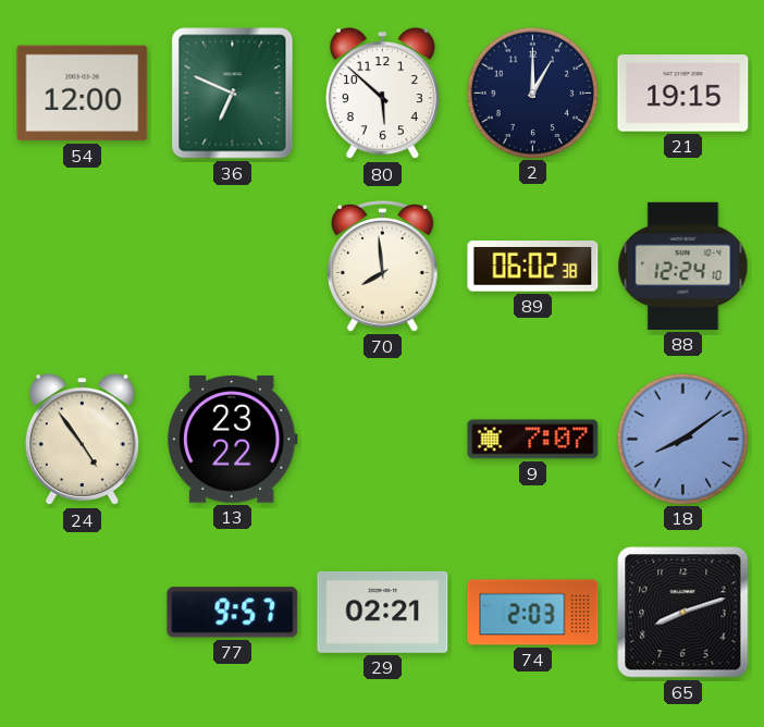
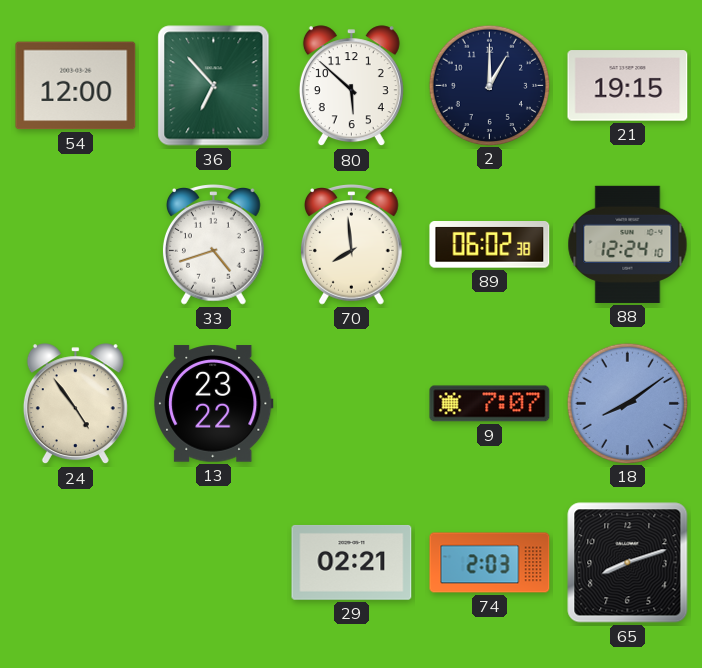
36: 6:49 -> 6:53
33: none -> 4:42
77: 9:57 -> none
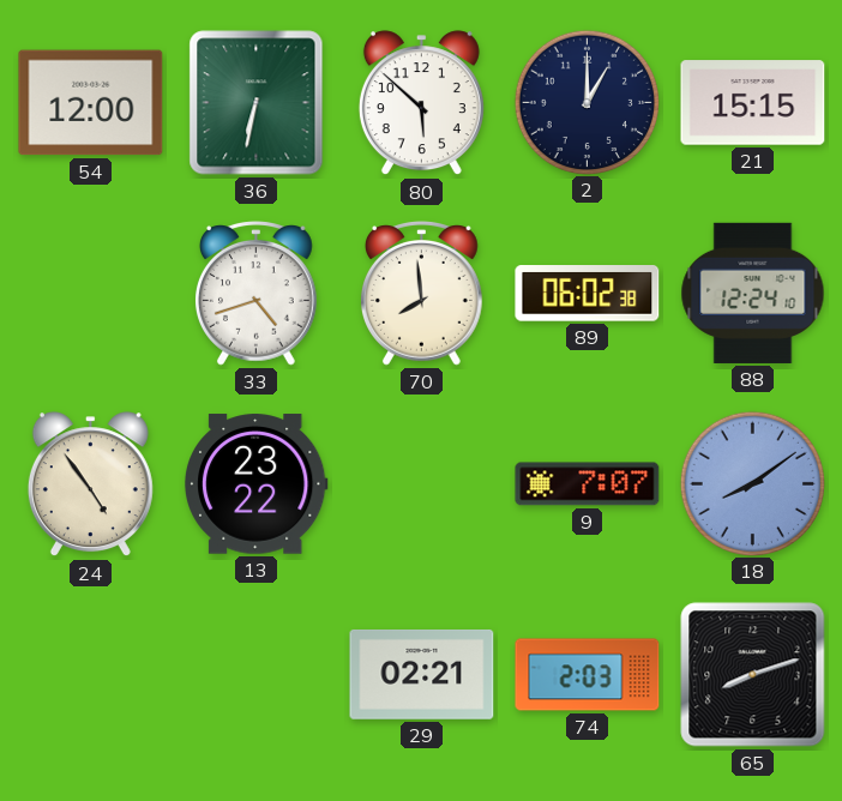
36: 6:53 -> 6:32
21: 19:15 -> 15:15
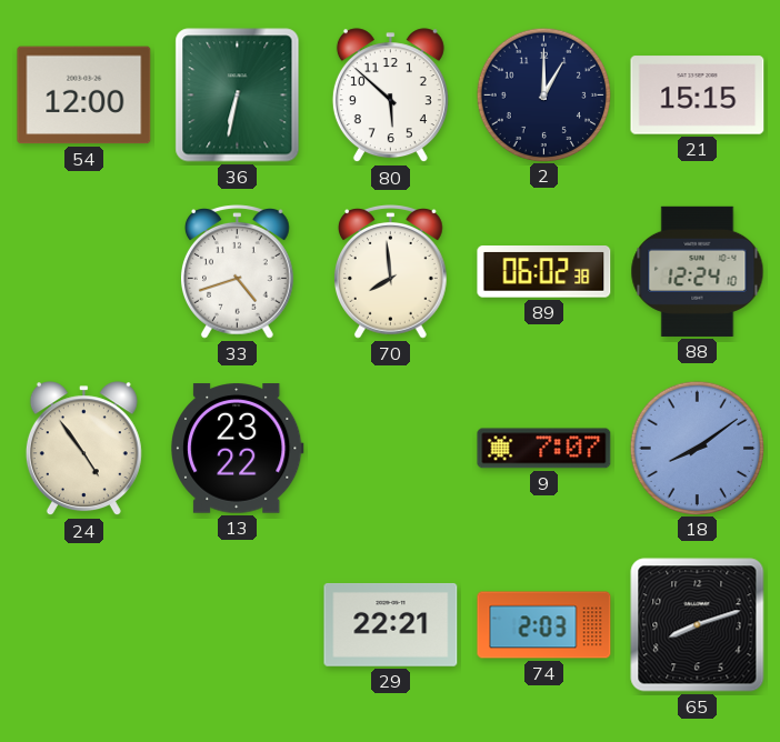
29: 02:21 -> 22:21
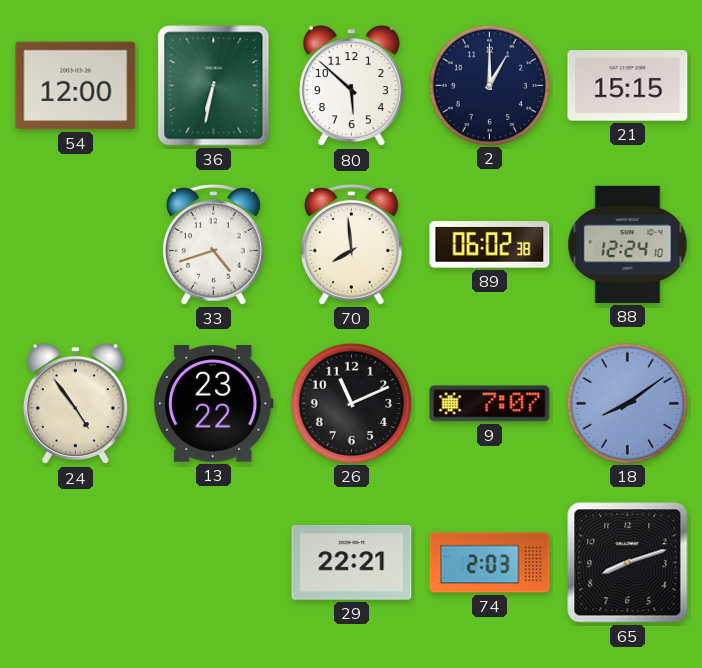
26: none -> 11:11
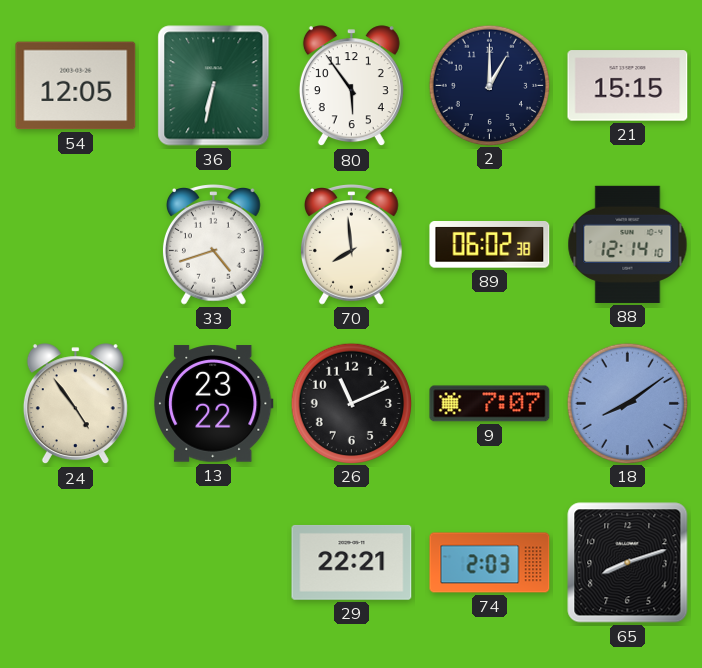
54: 12:00 -> 12:05
80: 5:52 -> 5:54
88: 12:24 -> 12:14
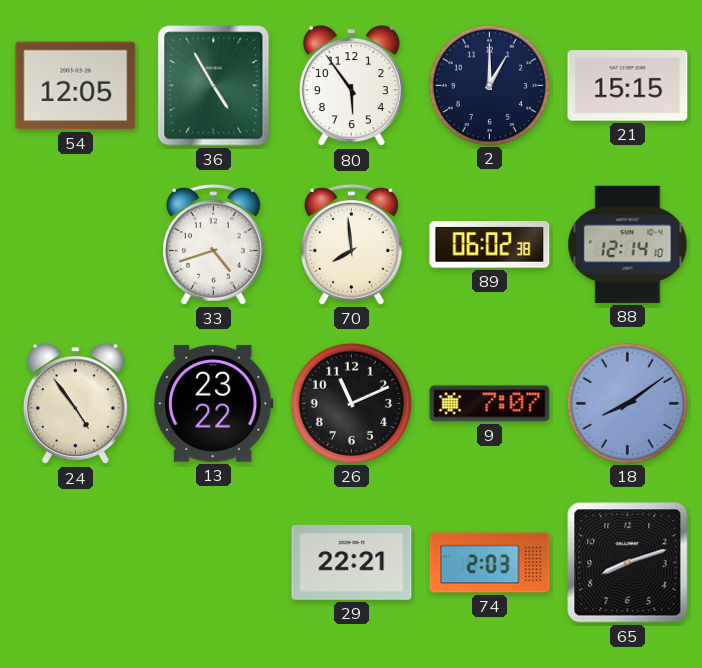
36: 6:32 -> 4:55
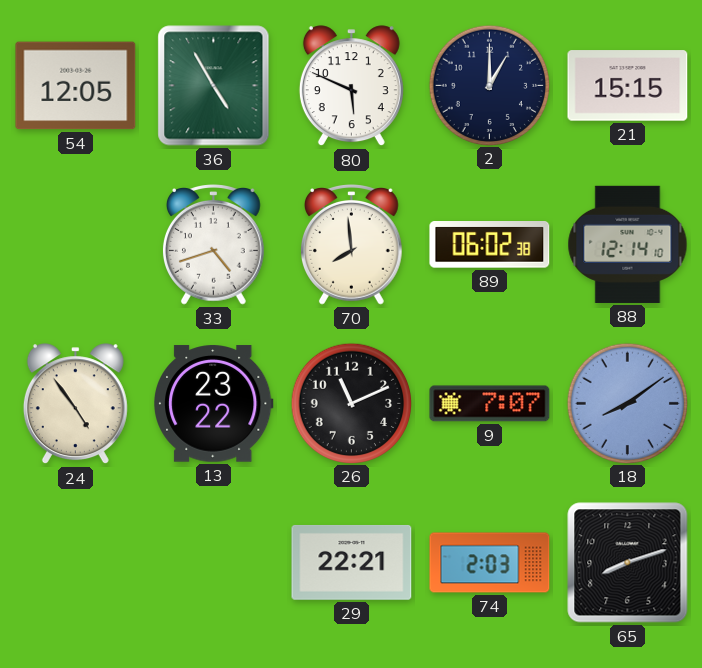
80: 5:54 -> 5:49
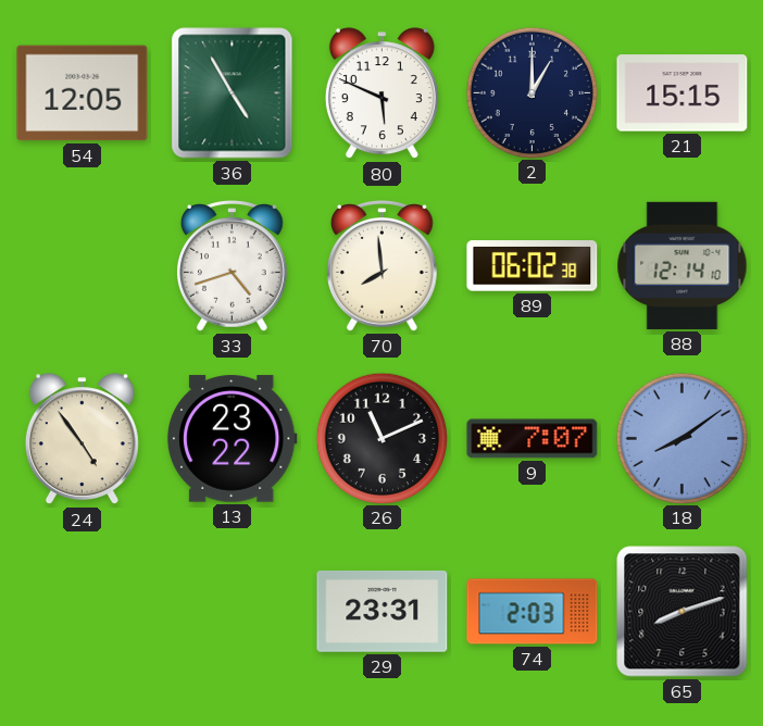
29: 22:21 -> 23:31
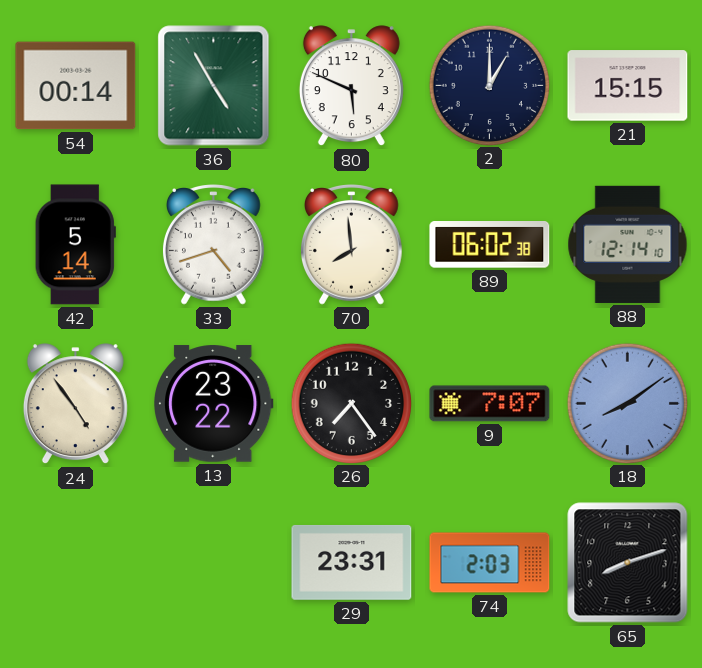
54: 12:05 -> 00:14
42: none -> 5:14
26: 11:11 -> 7:24
